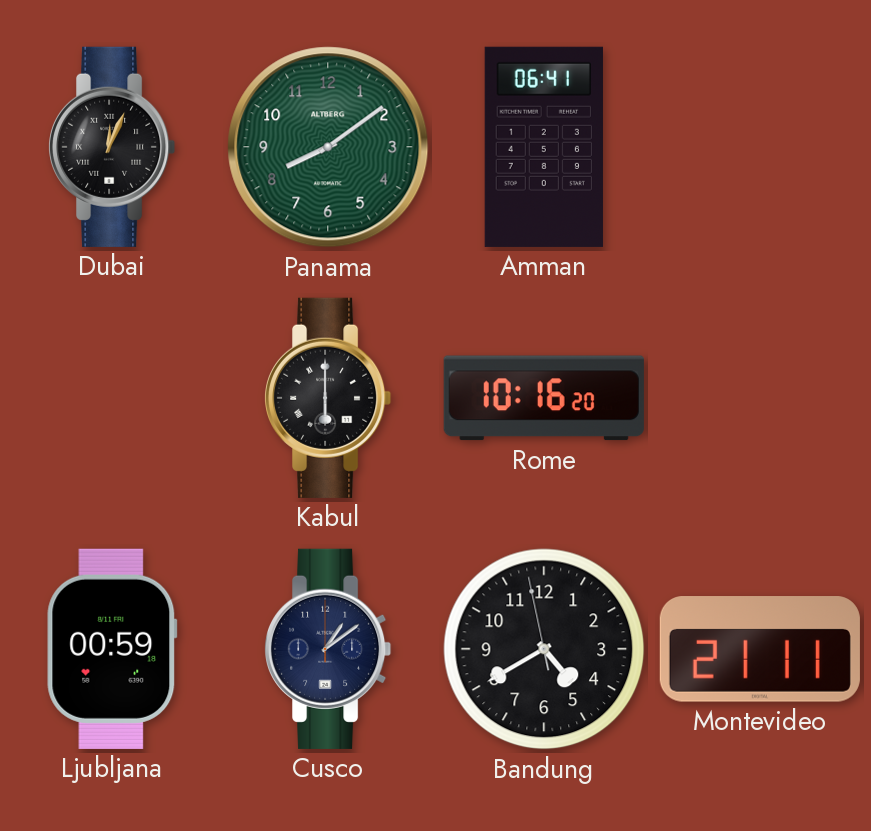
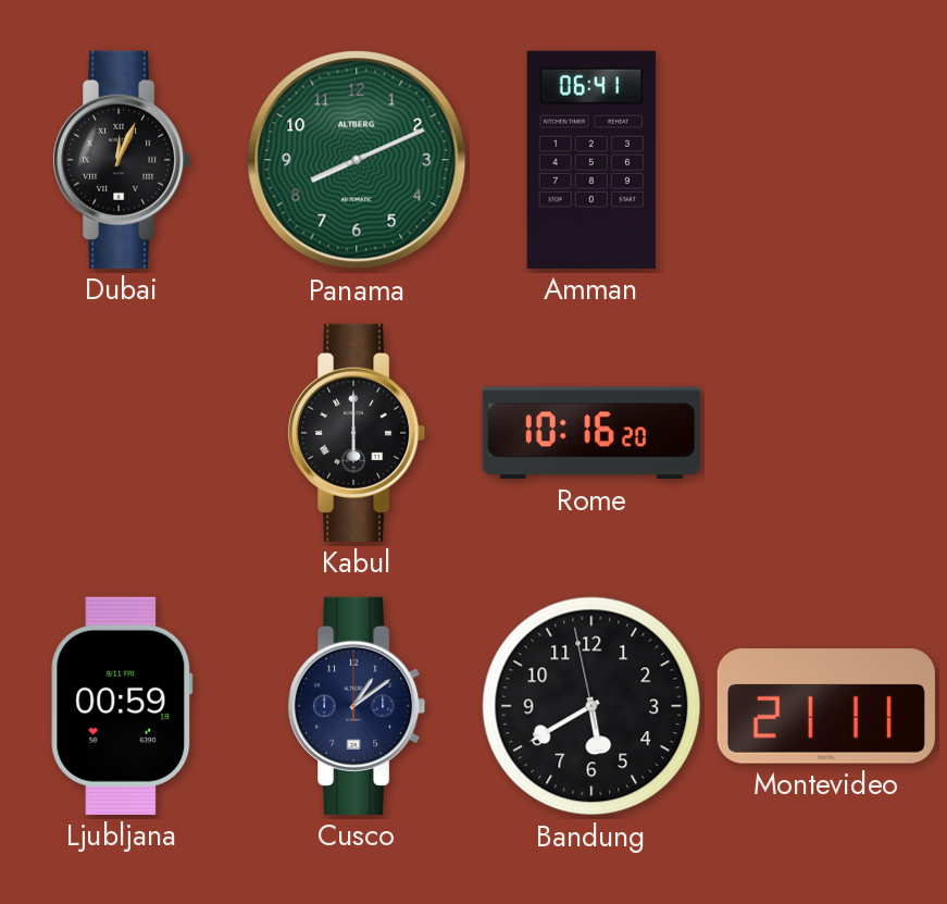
Panama: 8:09 -> 8:11
Bandung: 4:39 -> 5:39
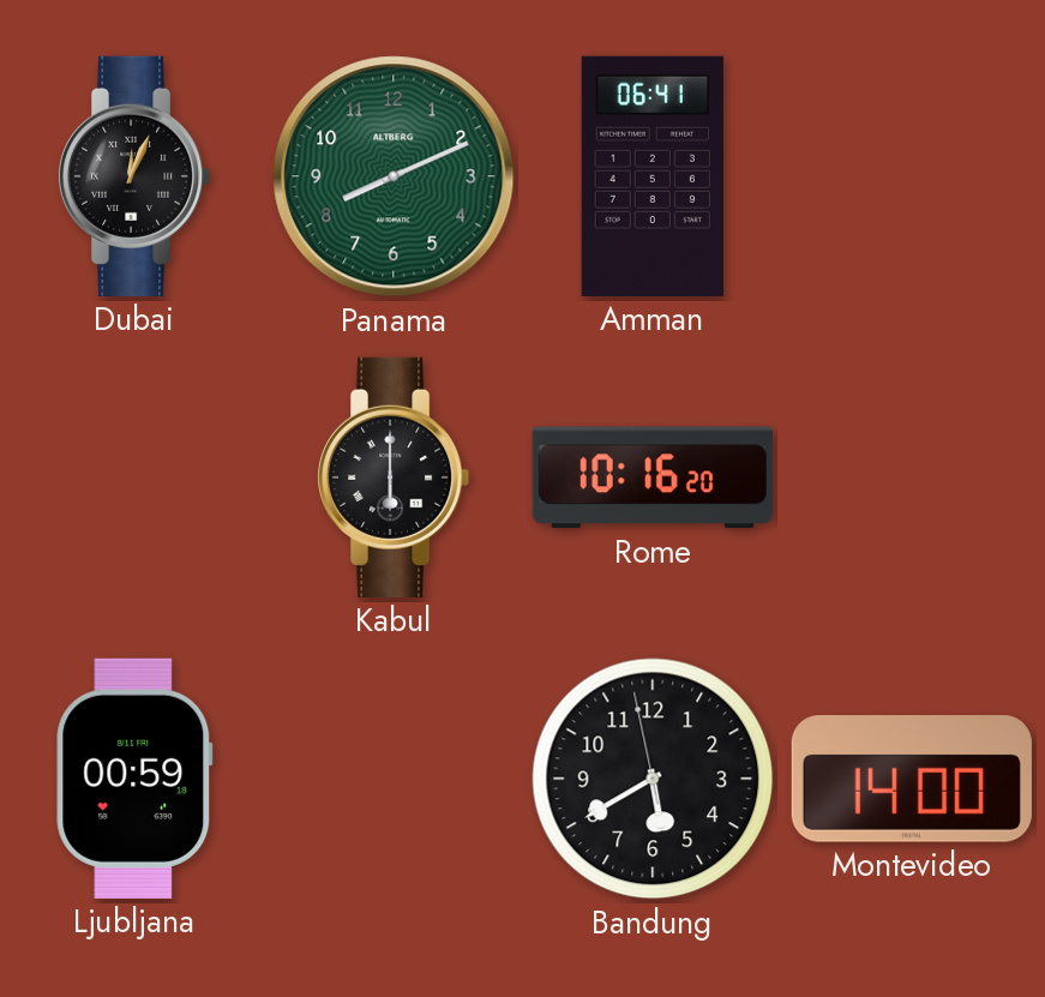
Cusco: 1:09 -> none
Montevideo: 21:11 -> 14:00
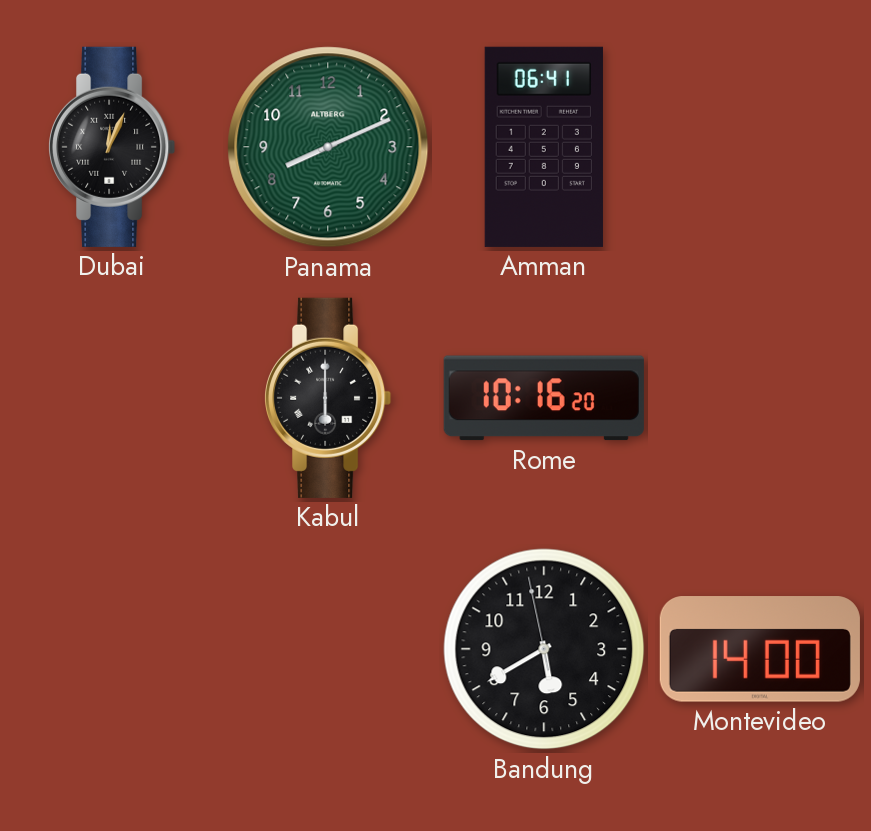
Ljubljana: 00:59 -> none
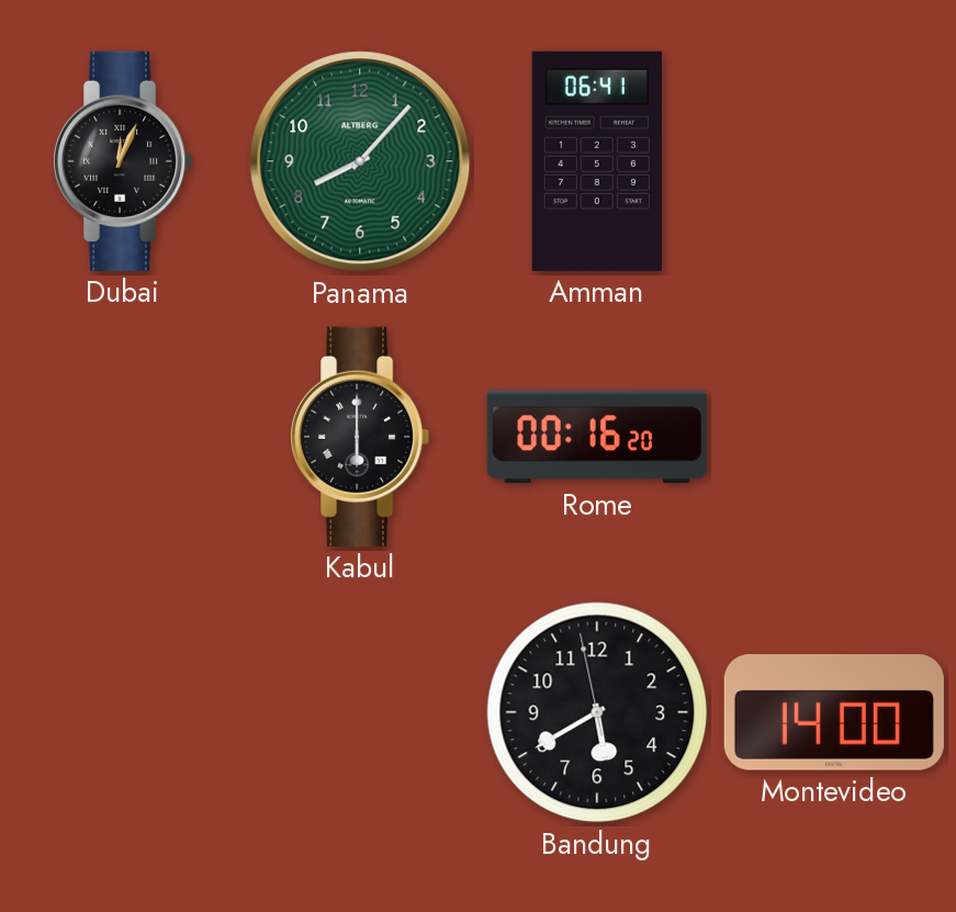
Panama: 8:11 -> 8:07
Rome: 10:16 -> 00:16
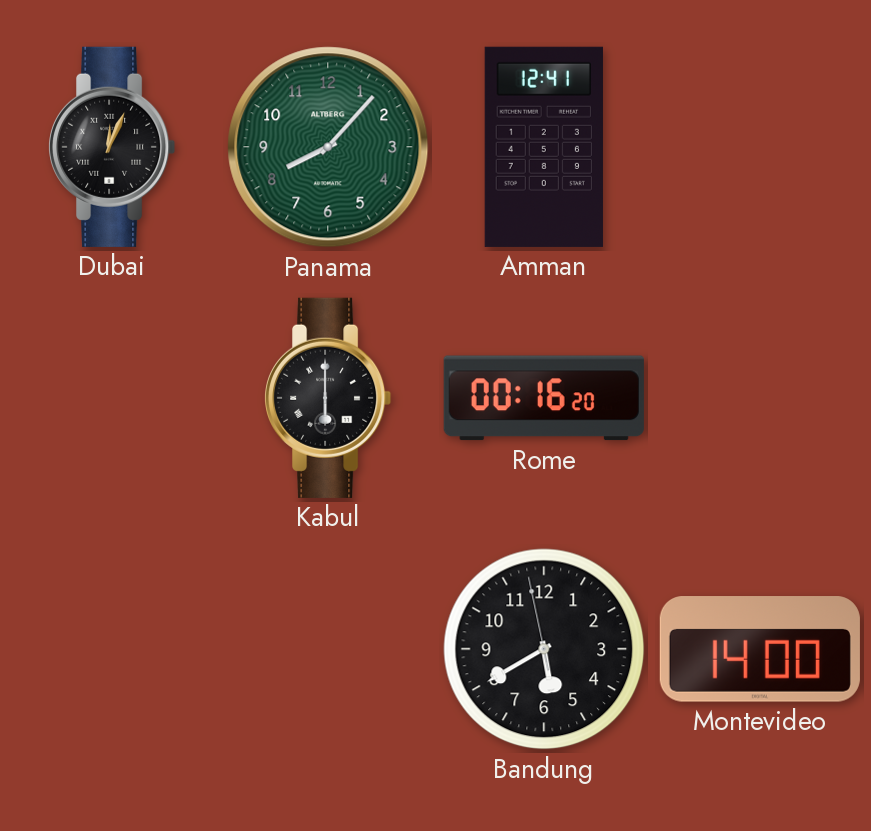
Amman: 06:41 -> 12:41
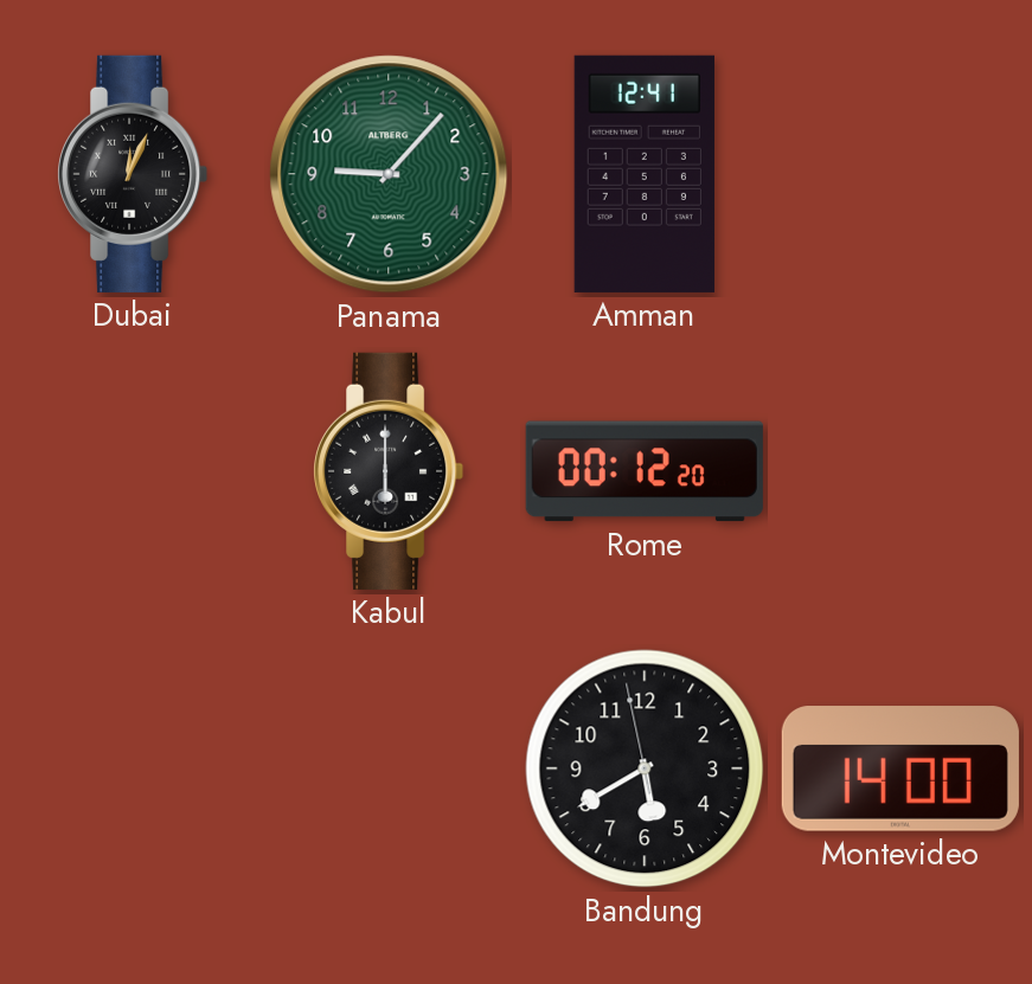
Panama: 8:07 -> 9:07
Rome: 00:16 -> 00:12
